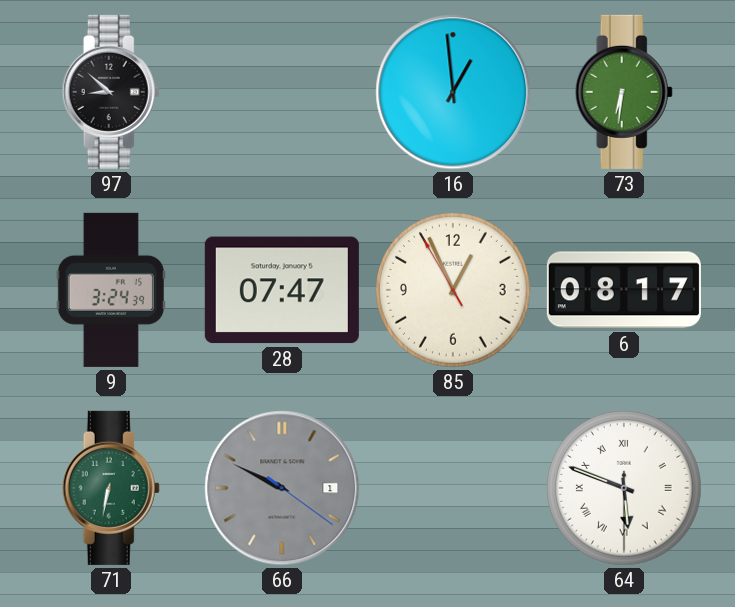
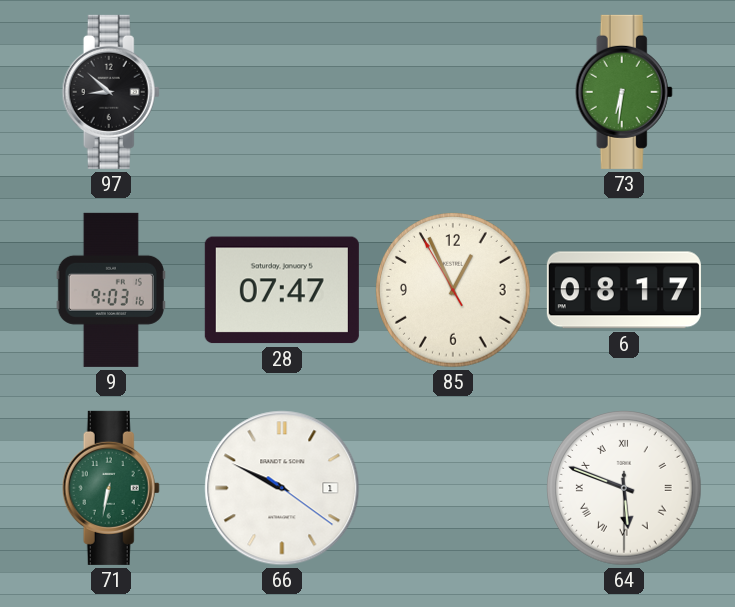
16: 12:59 -> none
9: 3:24 -> 9:03
66 dial: grey -> white
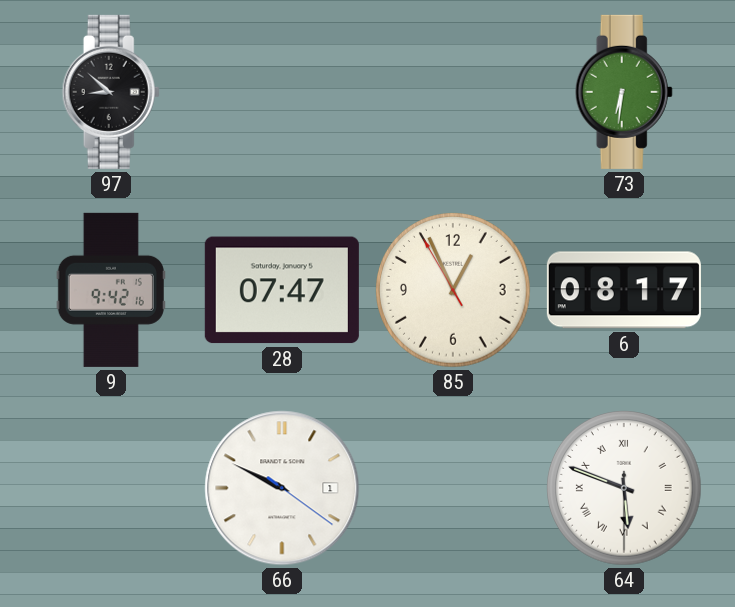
9: 9:03 -> 9:42
71: 6:32 -> none
